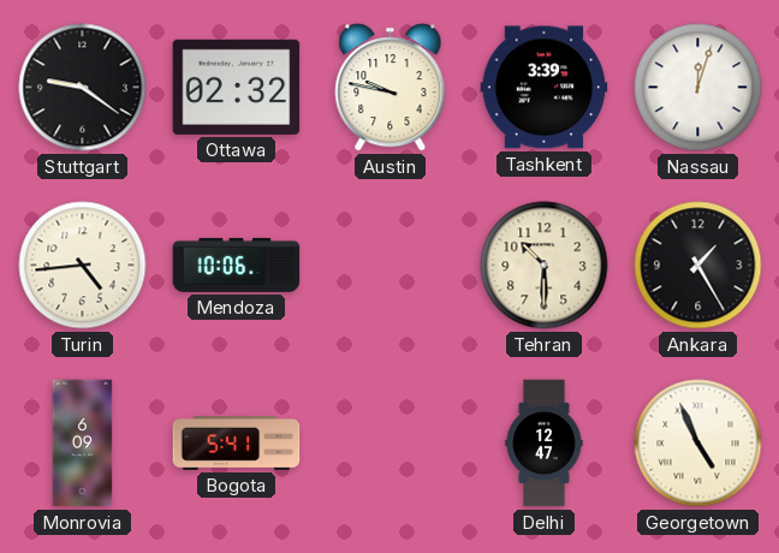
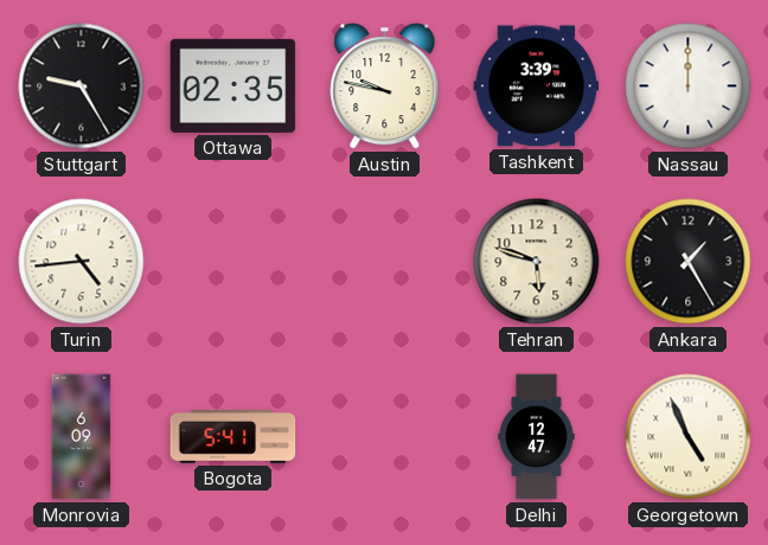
Stuttgart: 9:21 -> 9:25
Ottawa: 02:32 -> 02:35
Nassau: 12:03 -> 12:00
Mendoza: 10:06 -> none
Tehran: 10:30 -> 5:48
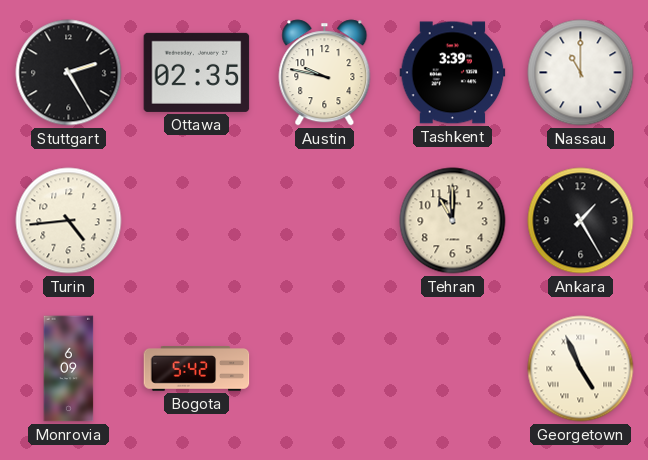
Stuttgart: 9:25 -> 2:25
Nassau: 12:00 -> 11:00
Tehran: 5:48 -> 11:00
Bogota: 5:41 -> 5:42
Delhi: 12:47 -> none
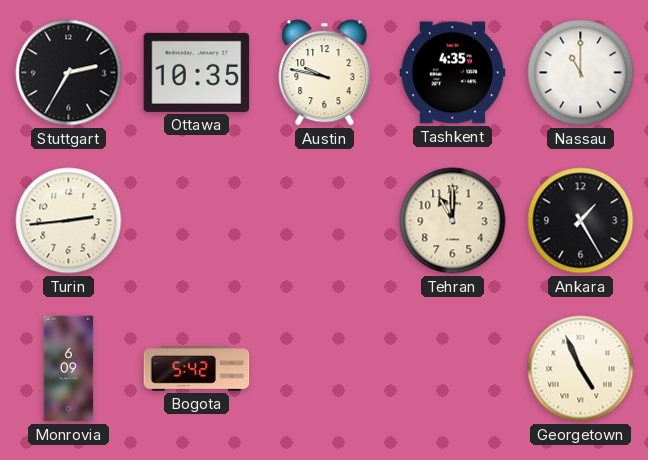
Stuttgart: 2:25 -> 2:35
Ottawa: 02:35 -> 10:35
Tashkent: 3:39 -> 4:35
Turin: 4:44 -> 2:44
